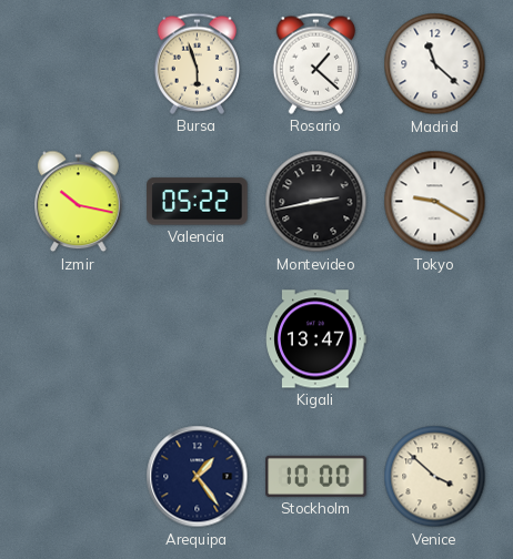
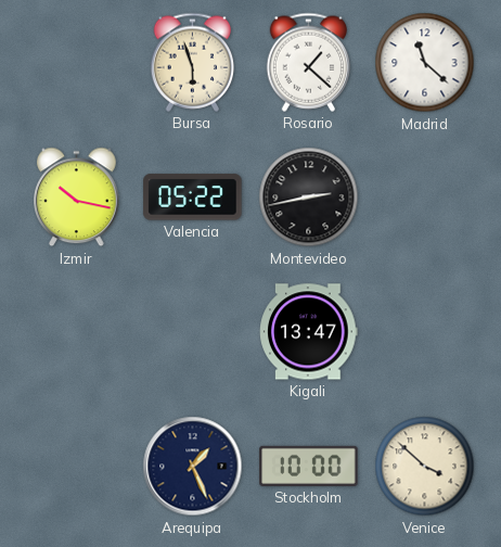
Tokyo: 9:20 -> none
Arequipa: 1:24 -> 1:26
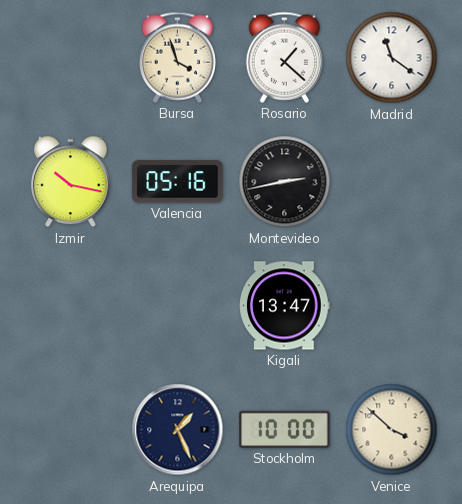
Bursa: 5:57 -> 3:57
Madrid: 11:22 -> 11:21
Valencia: 05:22 -> 05:16
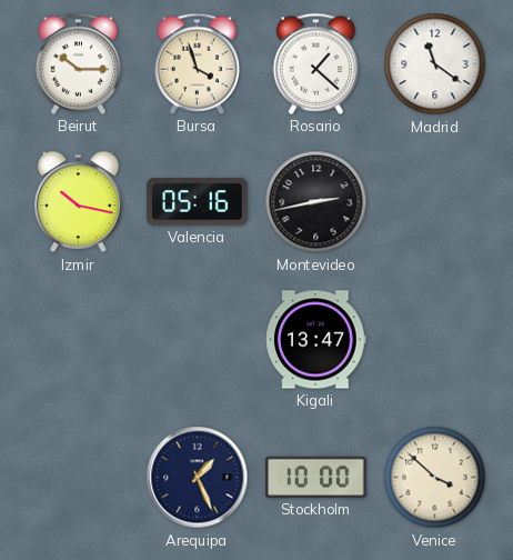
Beirut: none -> 10:15
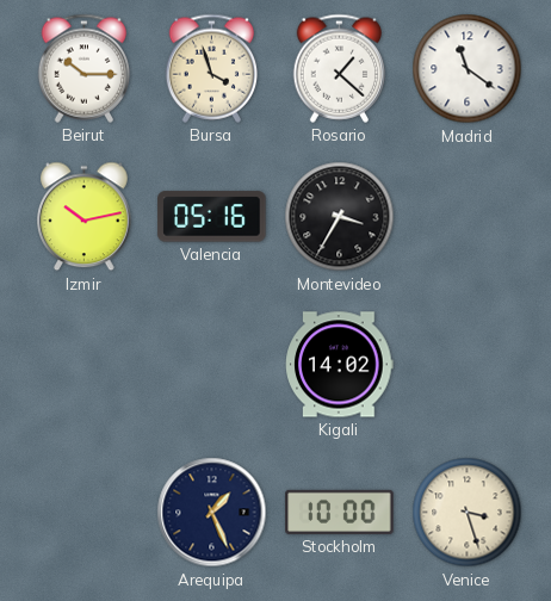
Izmir: 10:17 -> 10:13
Montevideo: 2:43 -> 3:35
Kigali: 13:47 -> 14:02
Venice: 3:52 -> 3:27
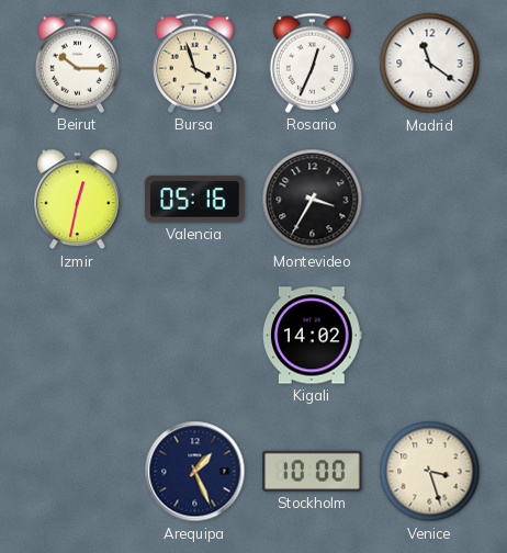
Rosario: 1:22 -> 12:34
Izmir: 10:13 -> 12:32
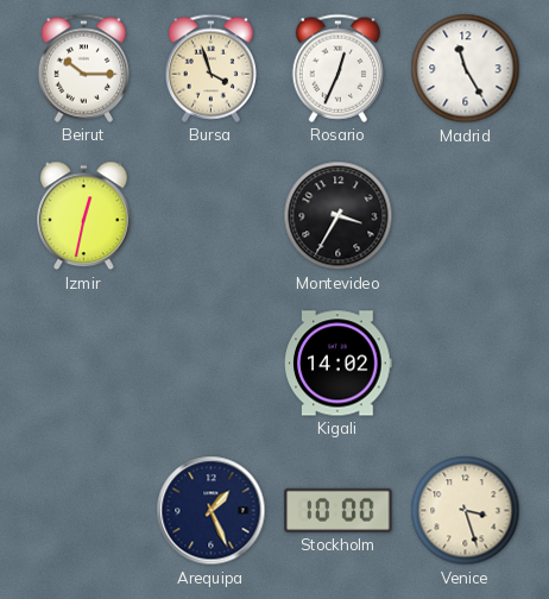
Madrid: 11:21 -> 11:25
Valencia: 05:16 -> none
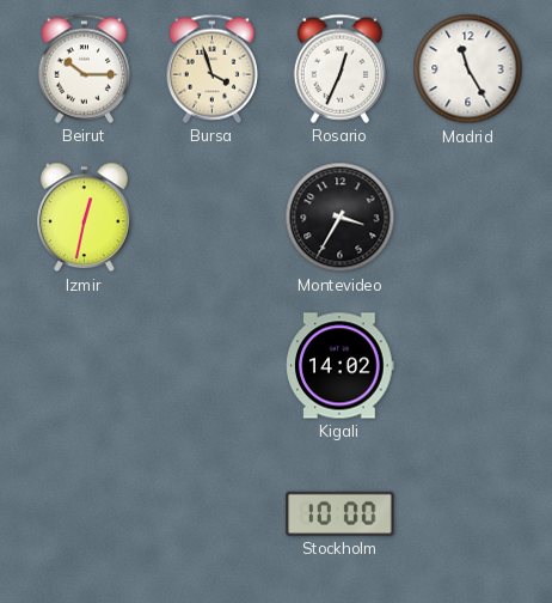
Arequipa: 1:26 -> none
Venice: 3:27 -> none
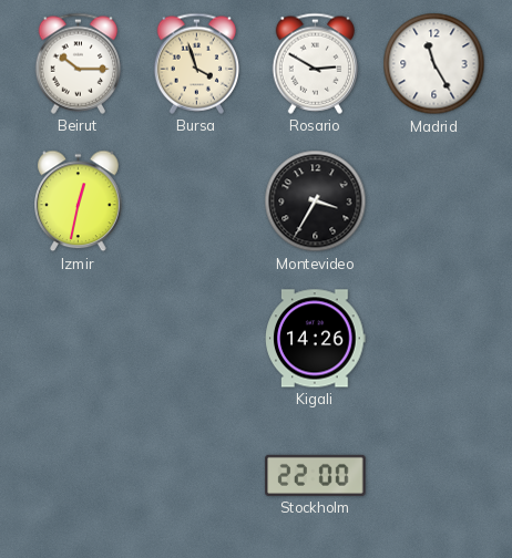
Rosario: 12:34 -> 2:50
Kigali: 14:02 -> 14:26
Stockholm: 10:00 -> 22:00
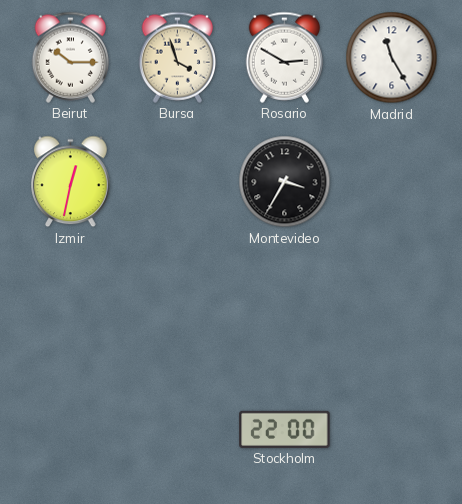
Kigali: 14:26 -> none
